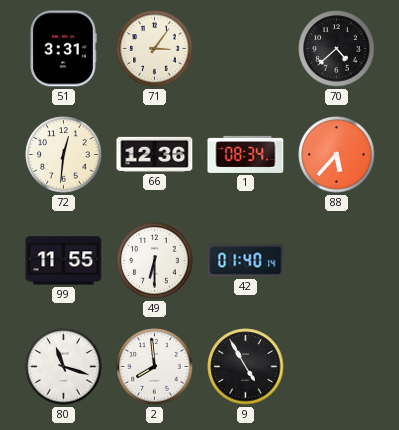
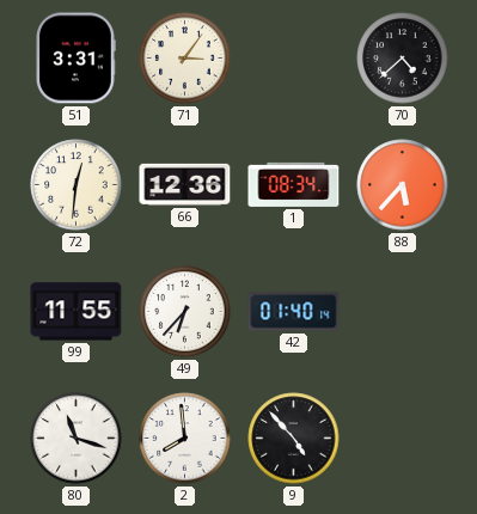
49: 6:30 -> 6:37
9: 4:55 -> 4:53
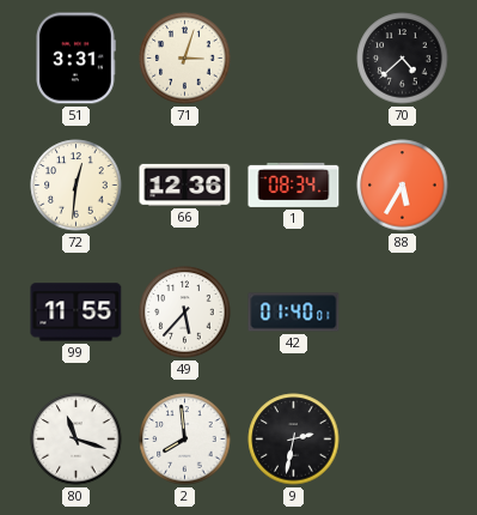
71: 3:06 -> 3:03
88: 5:37 -> 5:35
49: 6:37 -> 5:37
42: 01:40:14 -> 01:40:01
9: 4:53 -> 2:32
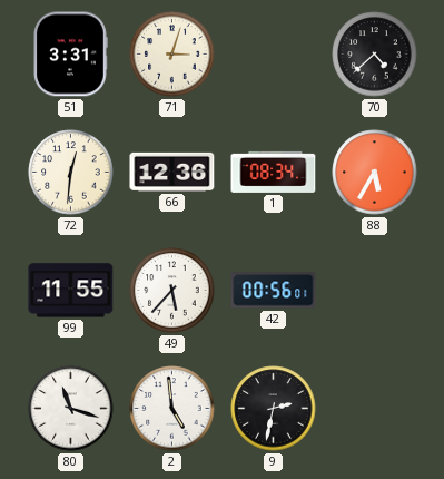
42: 01:40 -> 00:56
2: 7:59 -> 4:59
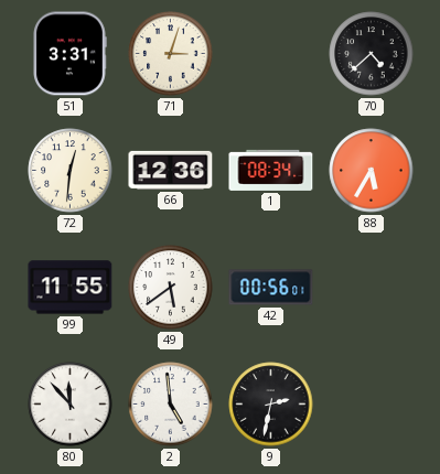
49: 5:37 -> 5:39
80: 11:18 -> 11:53
